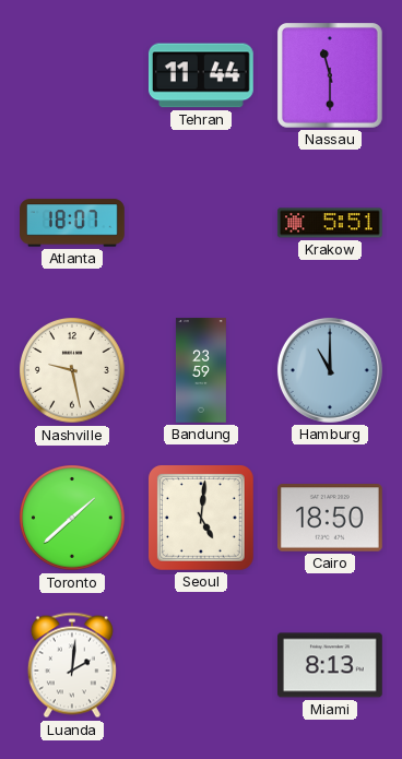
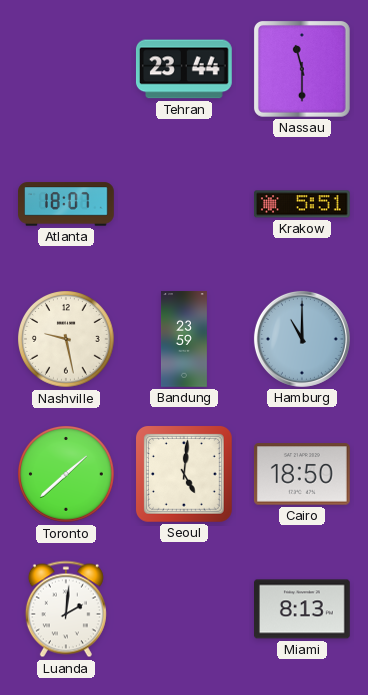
Tehran: 11:44 -> 23:44
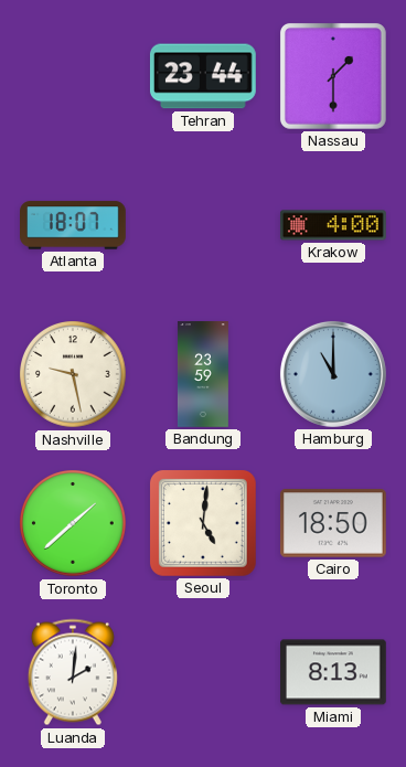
Nassau: 11:30 -> 1:30
Krakow: 5:51 -> 4:00
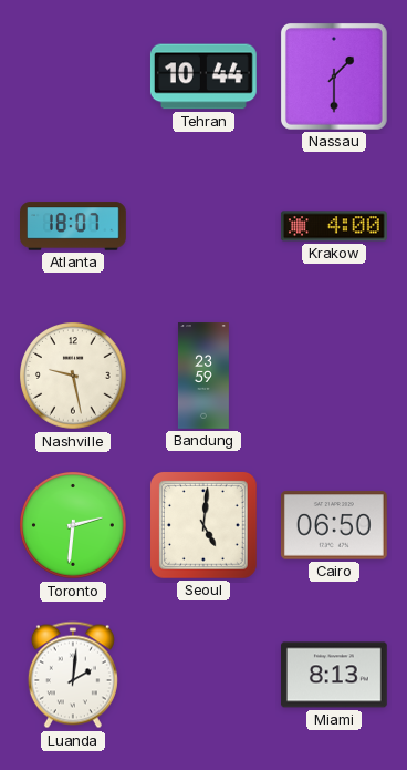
Tehran: 23:44 -> 10:44
Hamburg: 11:00 -> none
Toronto: 1:38 -> 2:31
Cairo: 18:50 -> 06:50
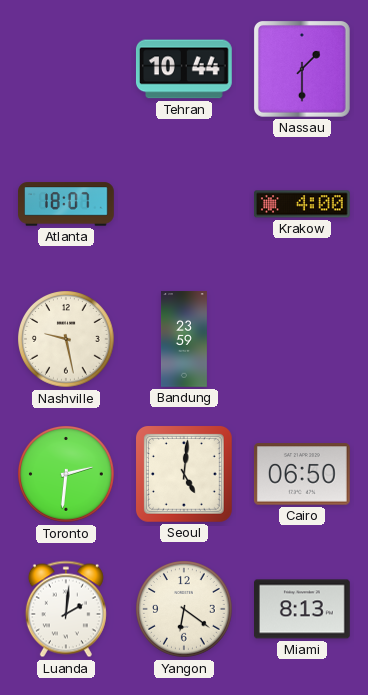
Yangon: none -> 6:21
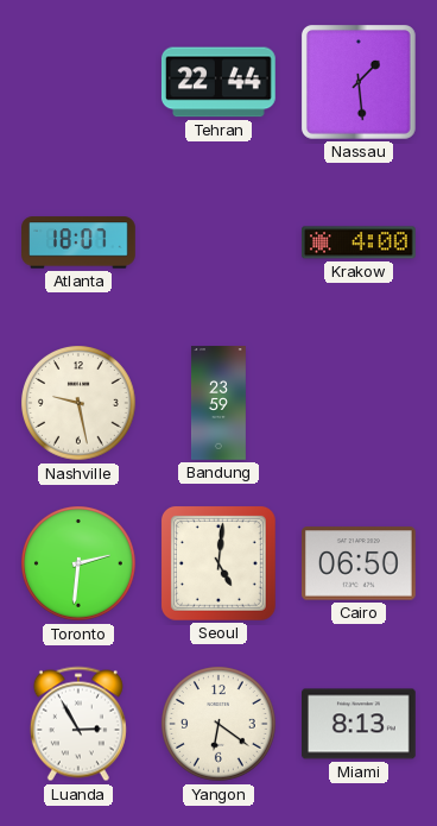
Tehran: 10:44 -> 22:44
Nassau: 1:30 -> 1:29
Luanda: 2:01 -> 2:55
